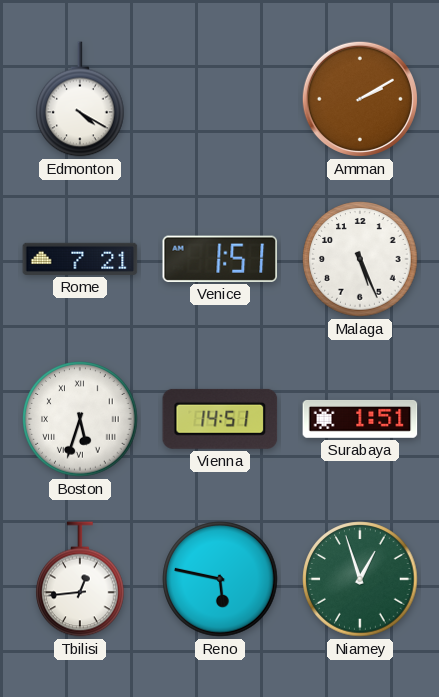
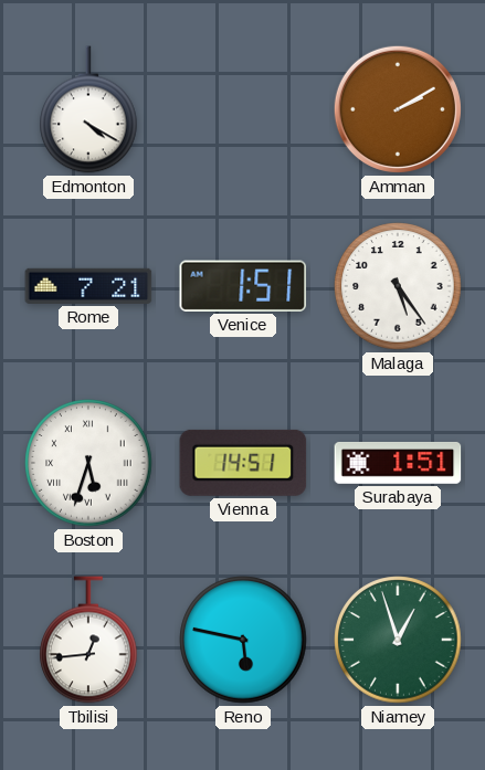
Malaga: 5:26 -> 5:24
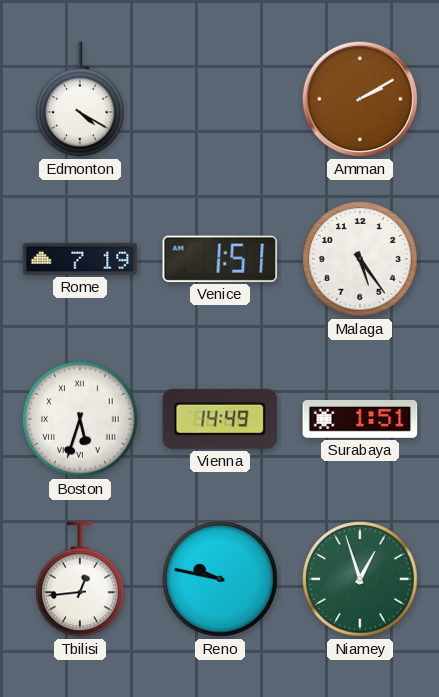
Rome: 7:21 -> 7:19
Vienna: 14:51 -> 14:49
Reno: 5:47 -> 9:47
